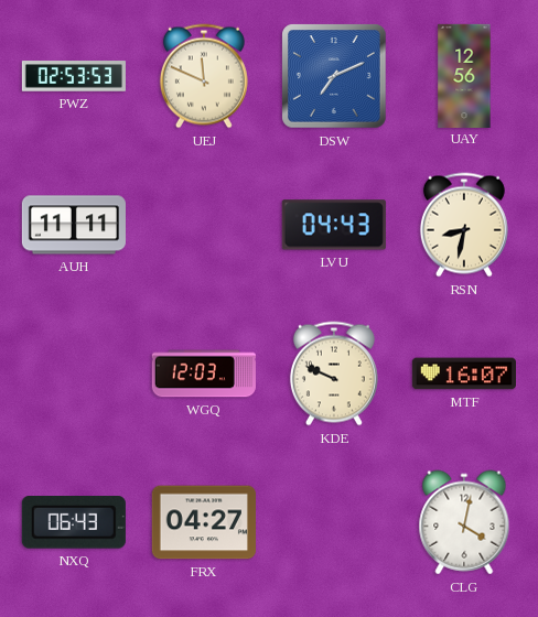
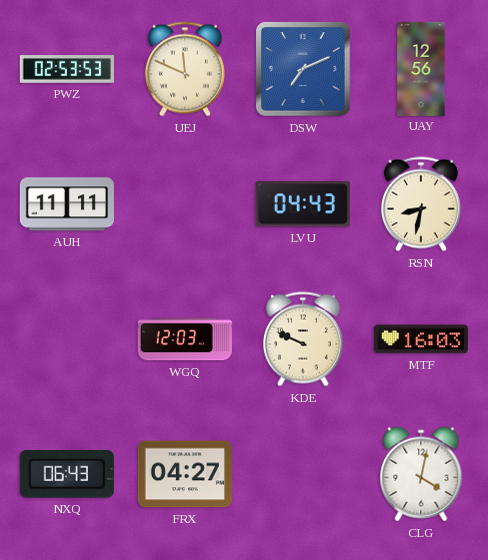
MTF: 16:07 -> 16:03
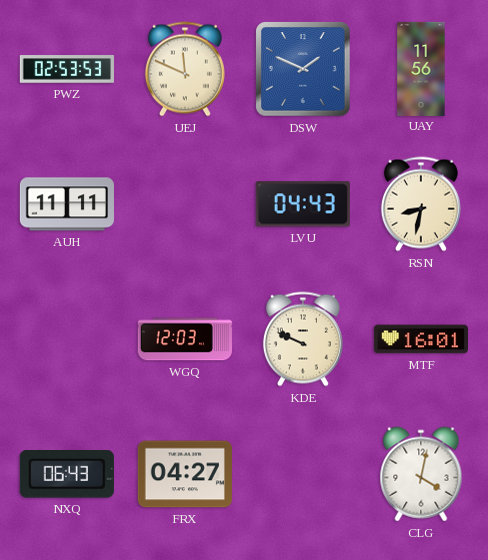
DSW: 7:11 -> 1:49
UAY: 12:56 -> 11:56
MTF: 16:03 -> 16:01
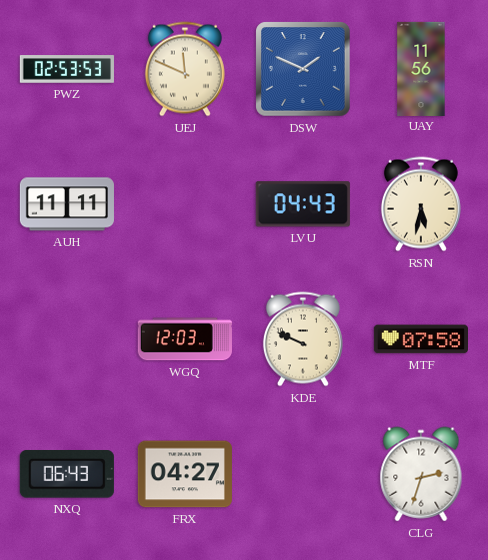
RSN: 8:32 -> 5:32
MTF: 16:01 -> 07:58
CLG: 4:02 -> 2:33
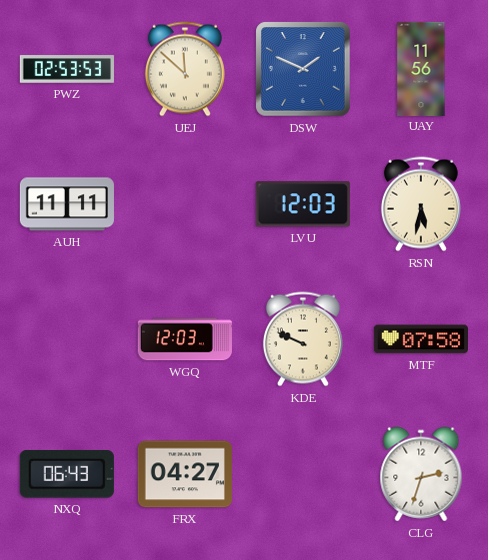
UEJ: 11:49 -> 11:52
LVU: 04:43 -> 12:03
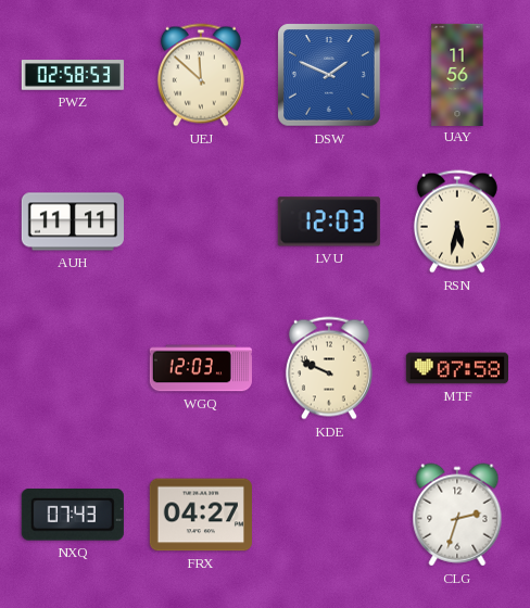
PWZ: 02:53 -> 02:58
NXQ: 06:43 -> 07:43
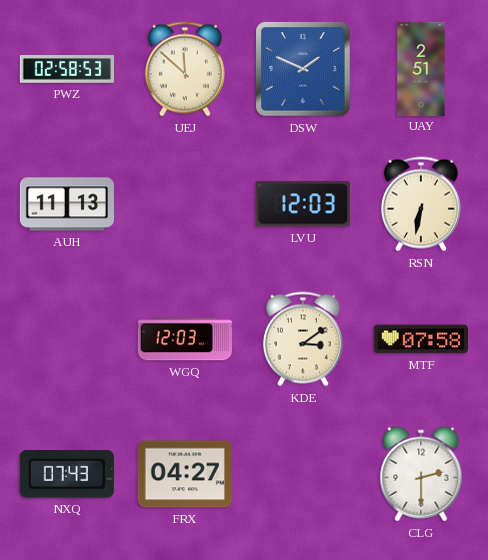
UAY: 11:56 -> 2:51
AUH: 11:11 -> 11:13
RSN: 5:32 -> 6:32
KDE: 9:49 -> 3:09
CLG: 2:33 -> 2:30
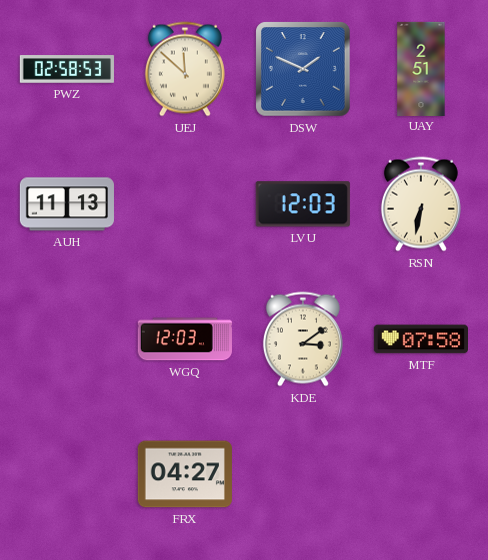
NXQ: 07:43 -> none
CLG: 2:30 -> none
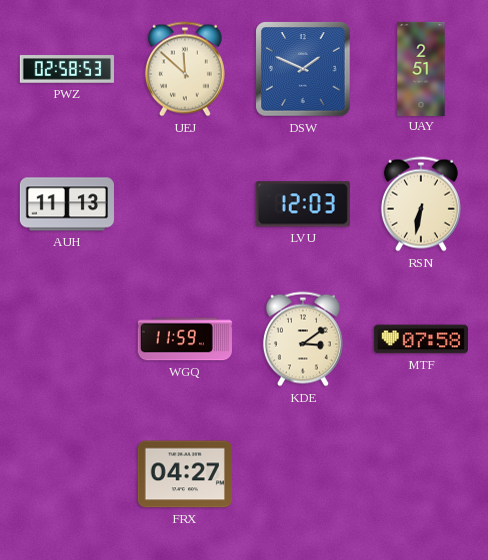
WGQ: 12:03 -> 11:59
